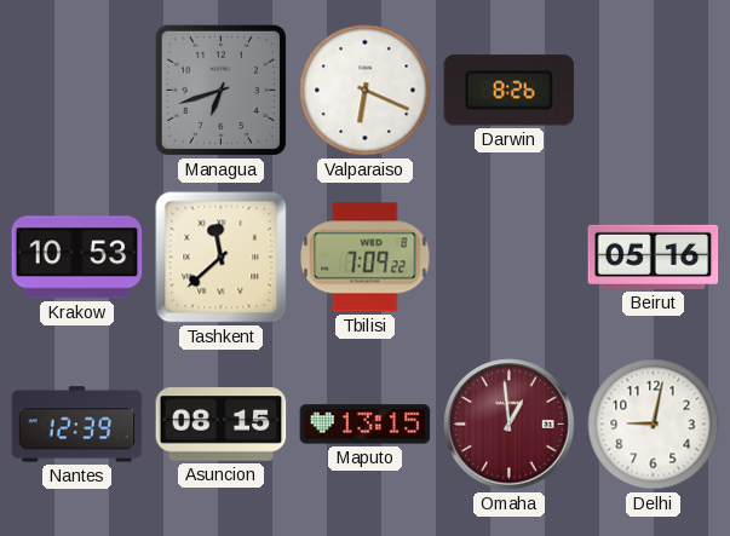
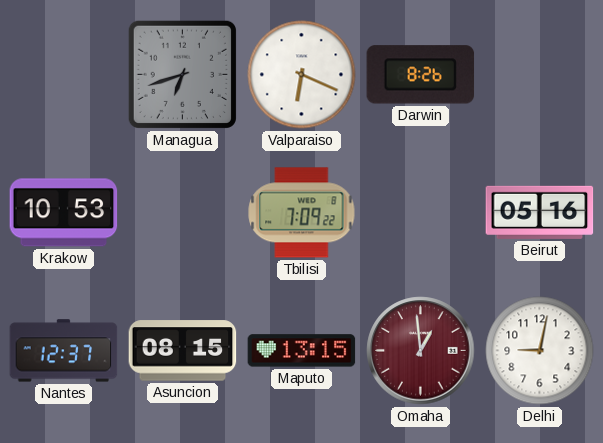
Tashkent: 11:38 -> none
Nantes: 12:39 -> 12:37
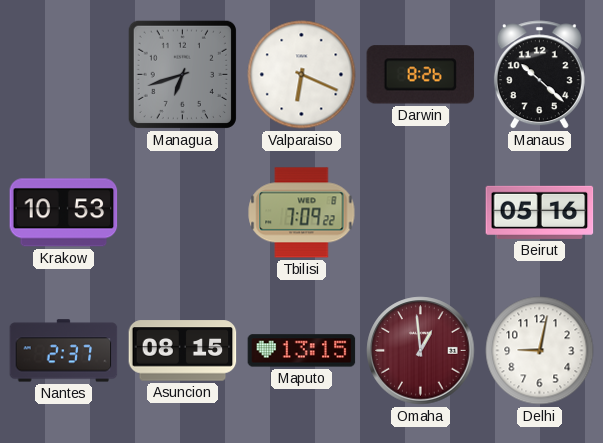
Manaus: none -> 10:22
Nantes: 12:37 -> 2:37
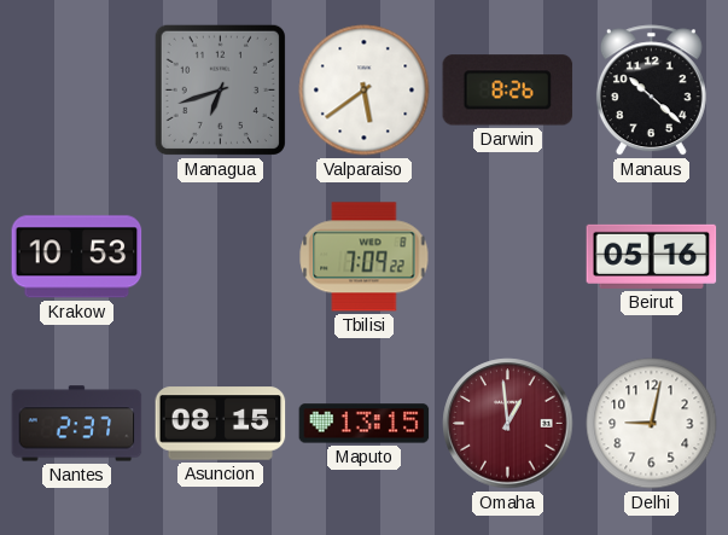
Valparaiso: 6:19 -> 5:39
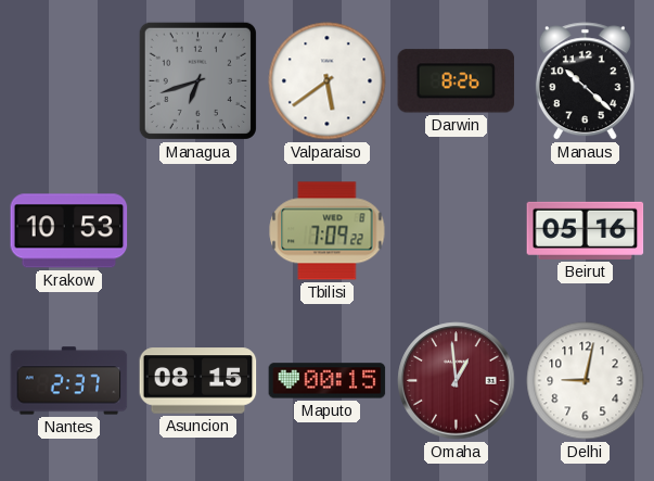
Maputo: 13:15 -> 00:15
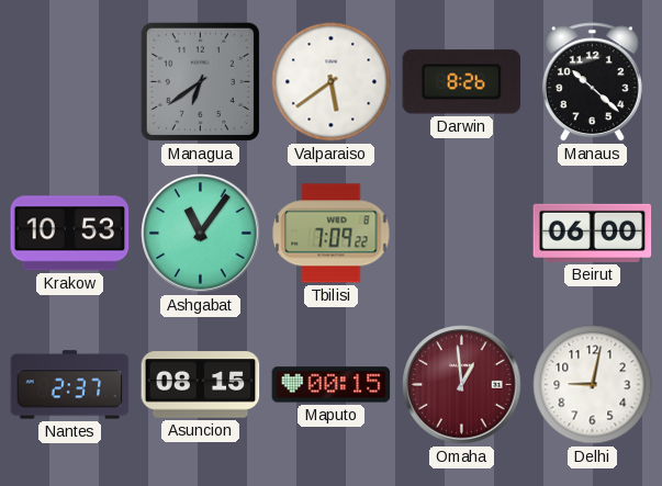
Managua: 6:42 -> 6:39
Ashgabat: none -> 11:06
Beirut: 05:16 -> 06:00
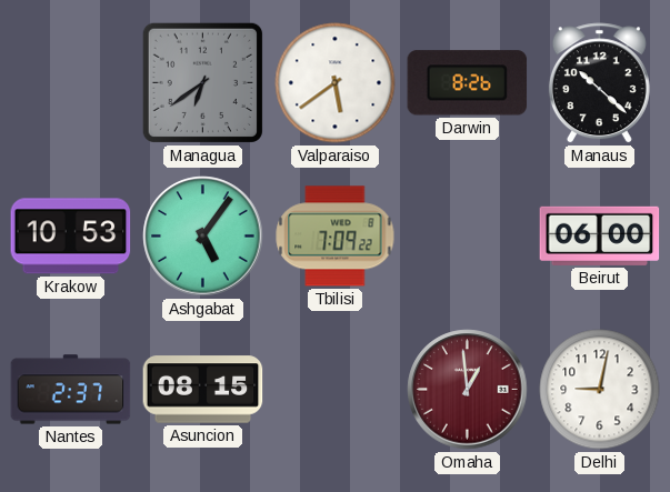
Ashgabat: 11:06 -> 5:06
Maputo: 00:15 -> none
